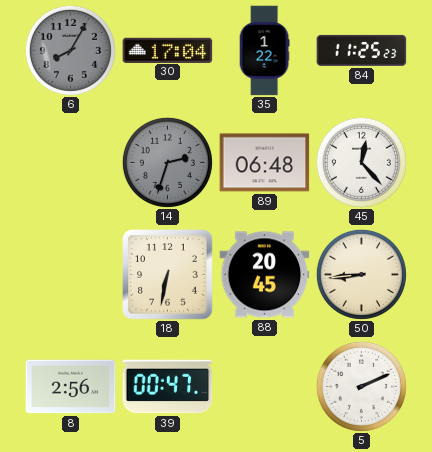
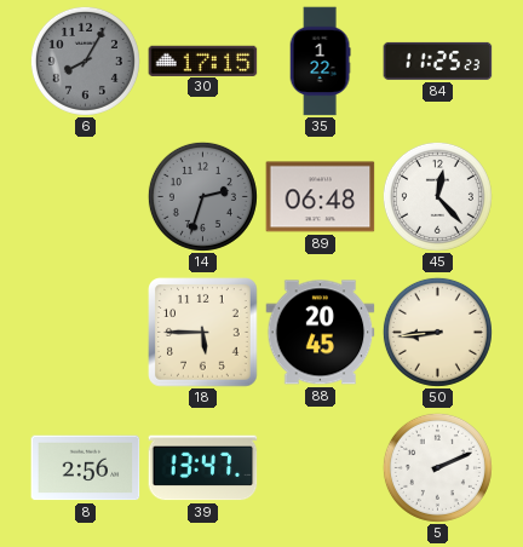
30: 17:04 -> 17:15
18: 6:32 -> 5:45
39: 00:47 -> 13:47
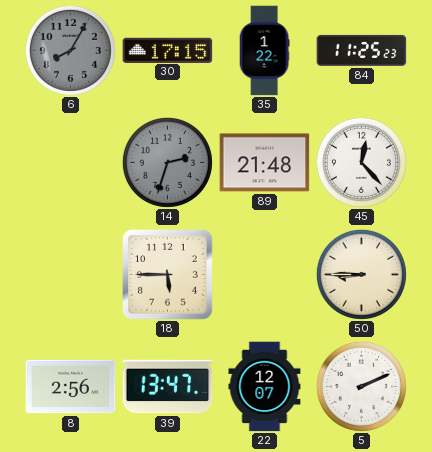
89: 06:48 -> 21:48
88: 20:45 -> none
50: 8:44 -> 8:45
22: none -> 12:07
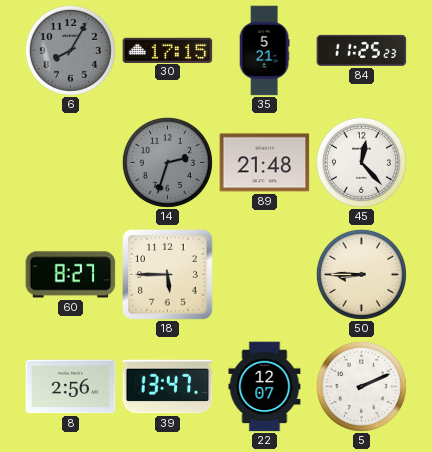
35: 1:22 -> 5:21
60: none -> 8:27
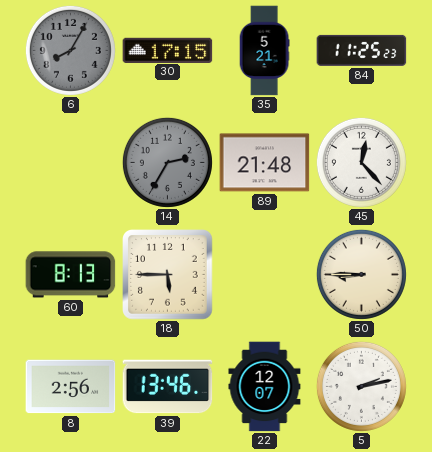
14: 2:33 -> 2:35
60: 8:27 -> 8:13
39: 13:47 -> 13:46
5: 2:11 -> 2:13
